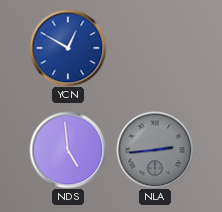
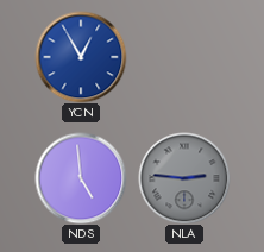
YCN: 12:50 -> 12:55
NLA: 2:44 -> 2:46
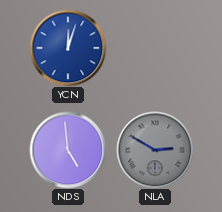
YCN: 12:55 -> 12:03
NLA: 2:46 -> 2:50
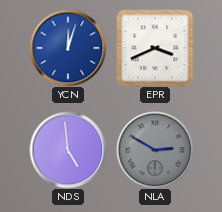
EPR: none -> 3:41
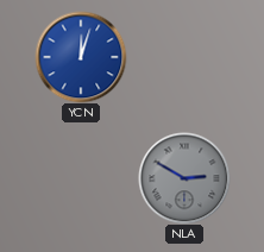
EPR: 3:41 -> none
NDS: 4:59 -> none
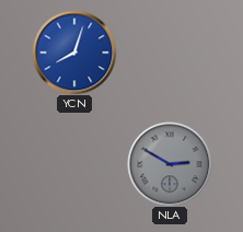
YCN: 12:03 -> 8:03
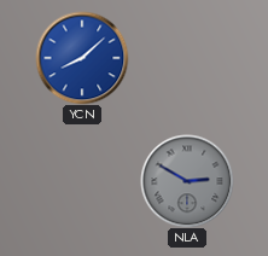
YCN: 8:03 -> 8:08
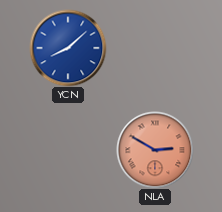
NLA dial: grey -> salmon
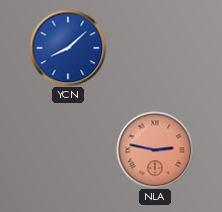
NLA: 2:50 -> 2:47
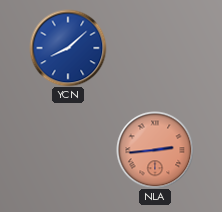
NLA: 2:47 -> 2:44
